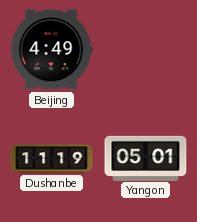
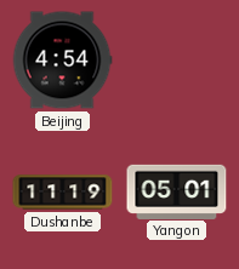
Beijing: 4:49 -> 4:54
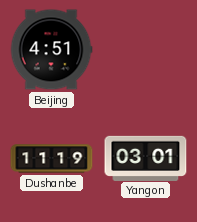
Beijing: 4:54 -> 4:51
Yangon: 05:01 -> 03:01
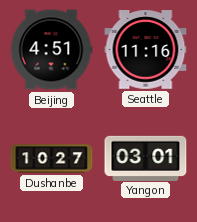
Seattle: none -> 11:16
Dushanbe: 11:19 -> 10:27
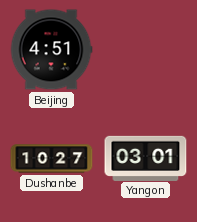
Seattle: 11:16 -> none
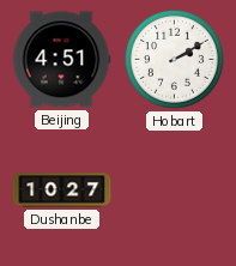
Hobart: none -> 2:10
Yangon: 03:01 -> none
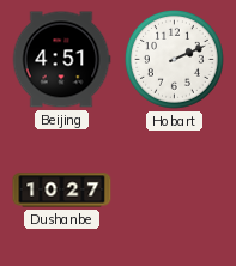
Hobart: 2:10 -> 2:11
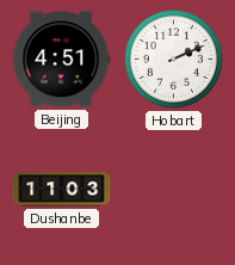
Dushanbe: 10:27 -> 11:03
